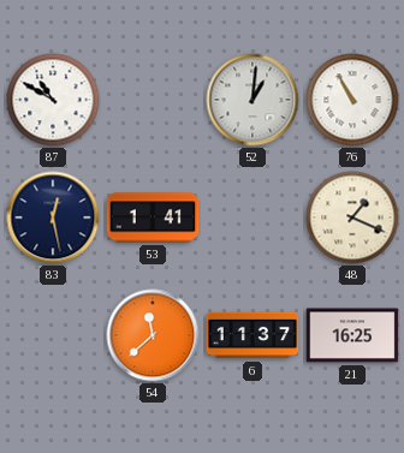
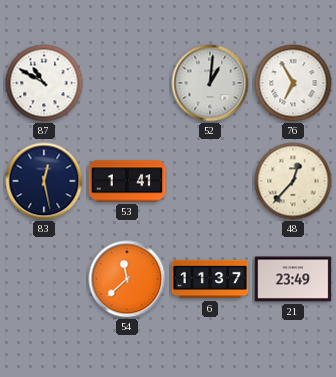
76: 10:55 -> 6:55
48: 1:19 -> 12:37
21: 16:25 -> 23:49
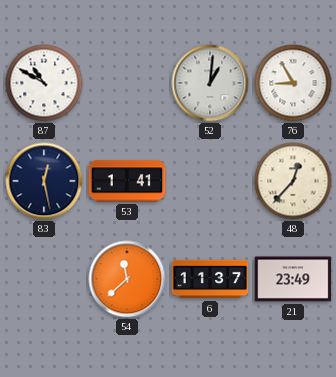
76: 6:55 -> 8:55
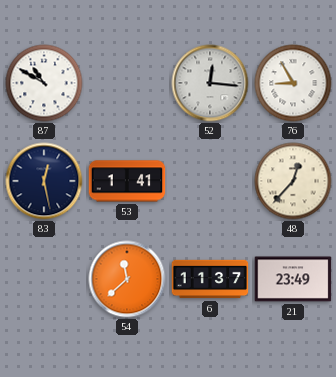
52: 1:01 -> 12:16
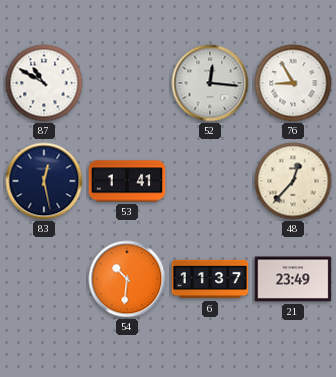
54: 11:38 -> 10:31
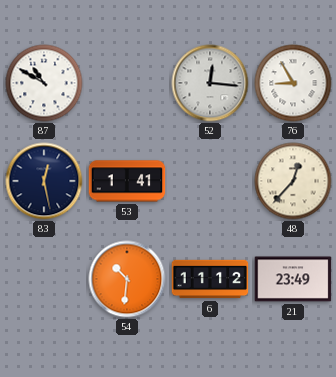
6: 11:37 -> 11:12
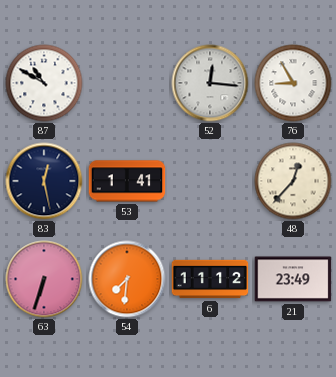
63: none -> 6:33
54: 10:31 -> 7:31
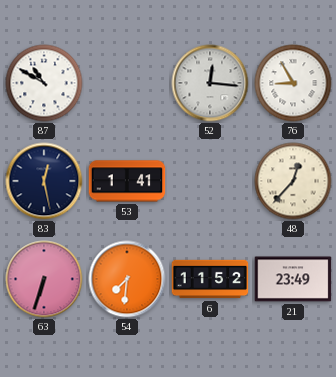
6: 11:12 -> 11:52
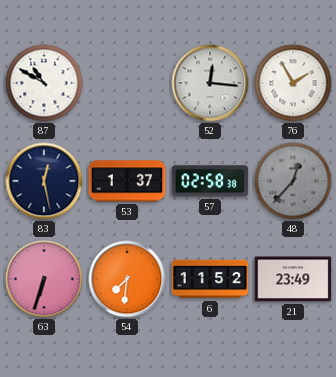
76: 8:55 -> 1:55
53: 1:41 -> 1:37
57: none -> 02:58
48 dial: cream -> grey
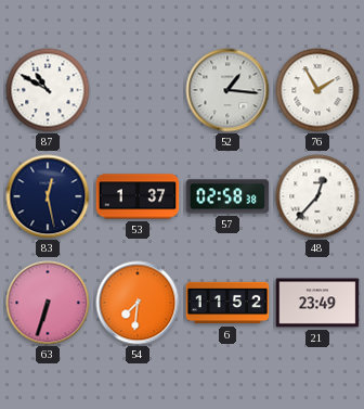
52: 12:16 -> 1:16
48 dial: grey -> white
